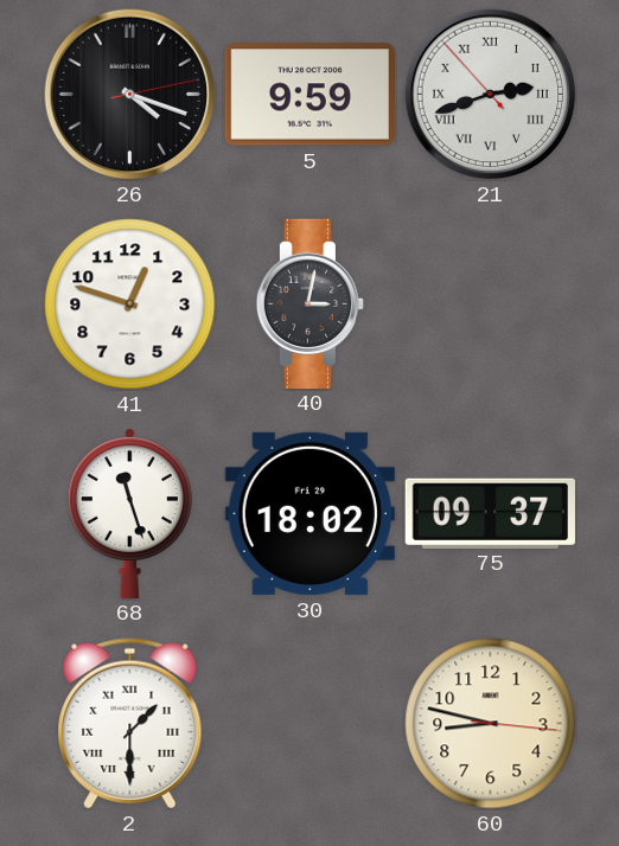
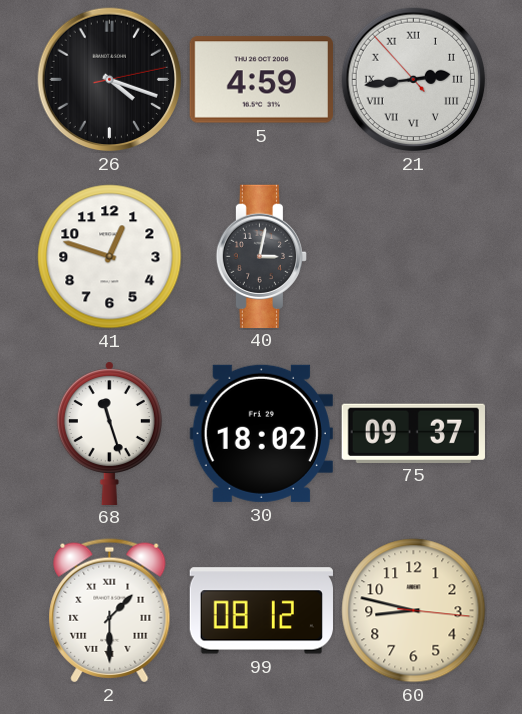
5: 9:59 -> 4:59
21: 2:41 -> 2:43
99: none -> 08:12
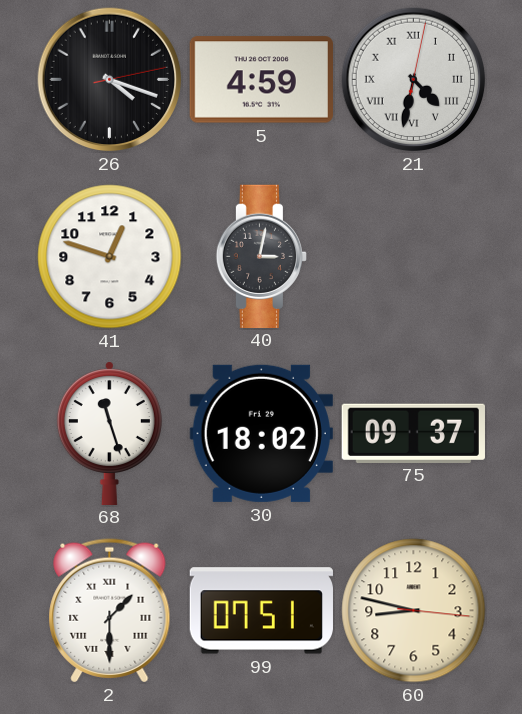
21: 2:43 -> 4:32
99: 08:12 -> 07:51
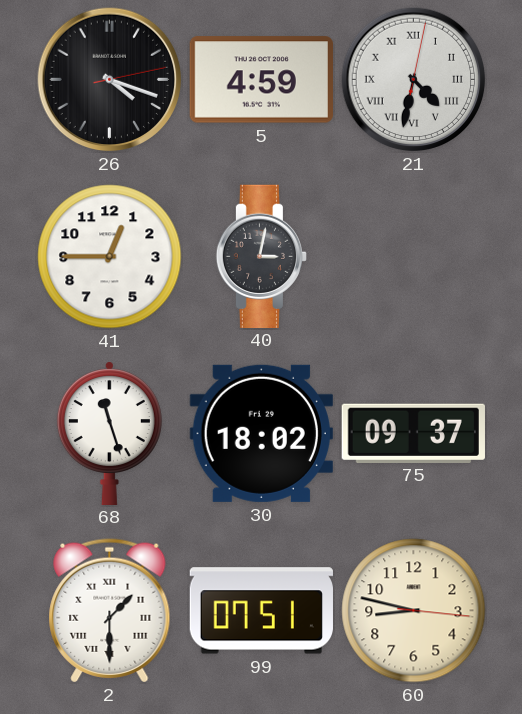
41: 12:48 -> 12:45
